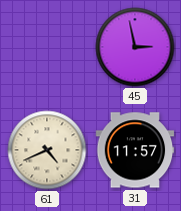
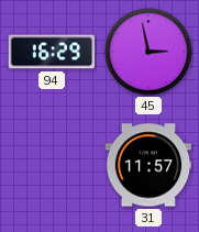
94: none -> 16:29
61: 4:41 -> none
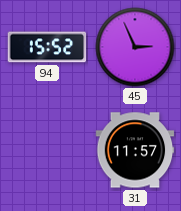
94: 16:29 -> 15:52
45: 2:58 -> 2:56
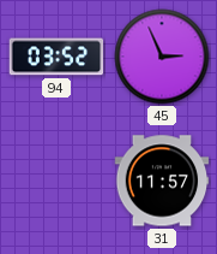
94: 15:52 -> 03:52
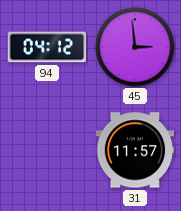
94: 03:52 -> 04:12
45: 2:56 -> 2:59
